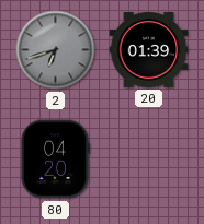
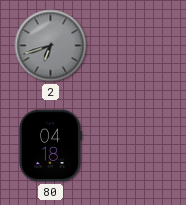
20: 01:39 -> none
80: 04:20 -> 04:18
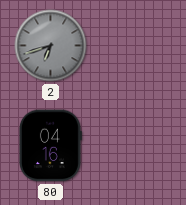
80: 04:18 -> 04:16
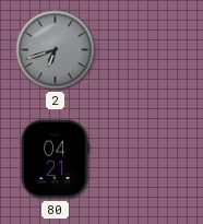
80: 04:16 -> 04:21
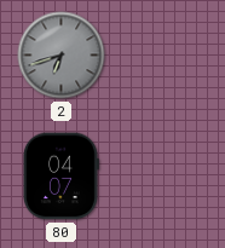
80: 04:21 -> 04:07
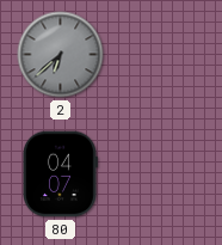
2: 6:42 -> 6:38
